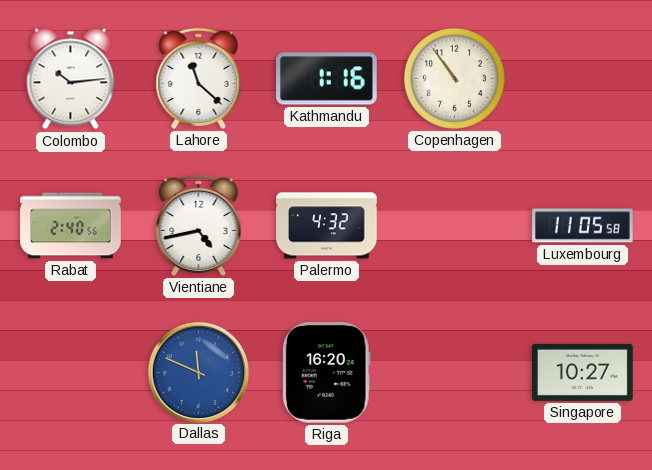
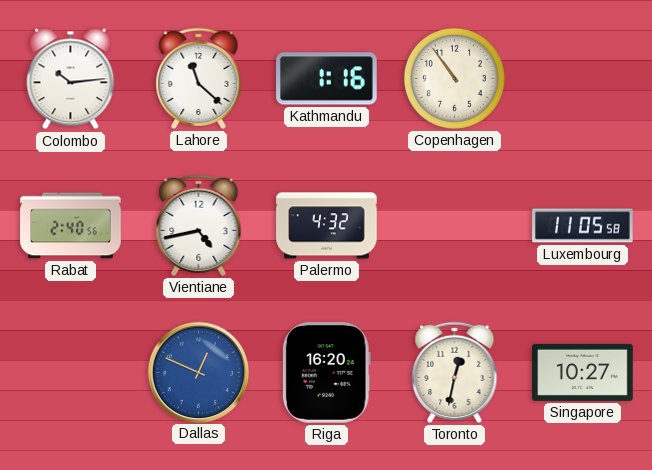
Dallas: 11:49 -> 12:49
Toronto: none -> 12:32
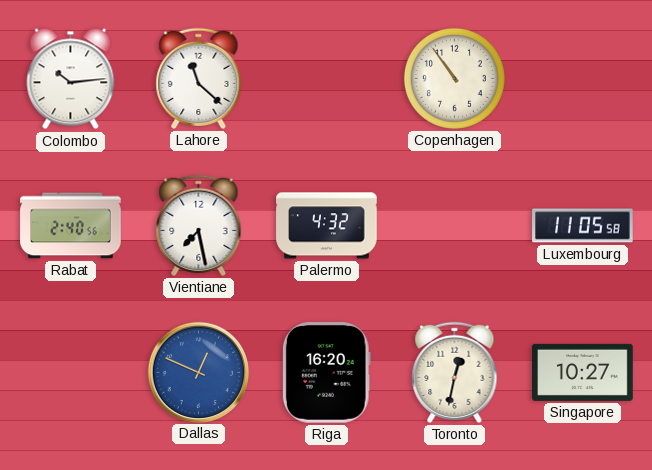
Kathmandu: 1:16 -> none
Vientiane: 4:43 -> 7:28
